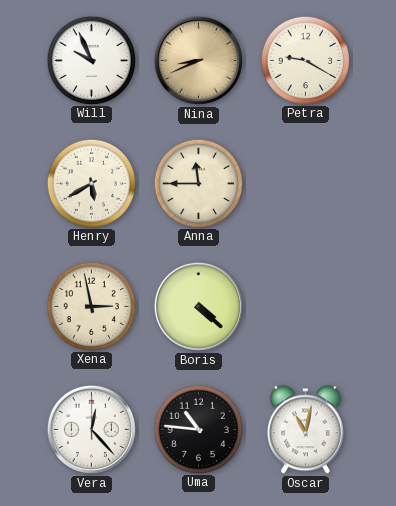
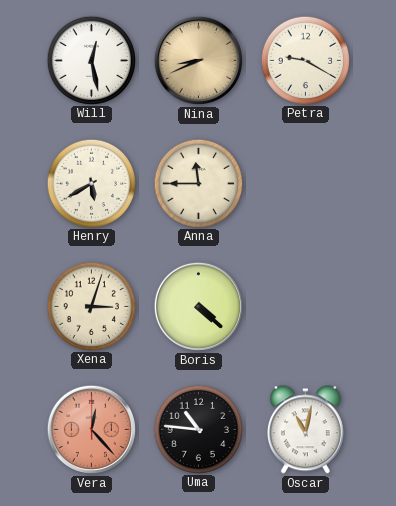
Will: 9:56 -> 12:28
Xena: 2:58 -> 3:03
Vera dial: white -> salmon
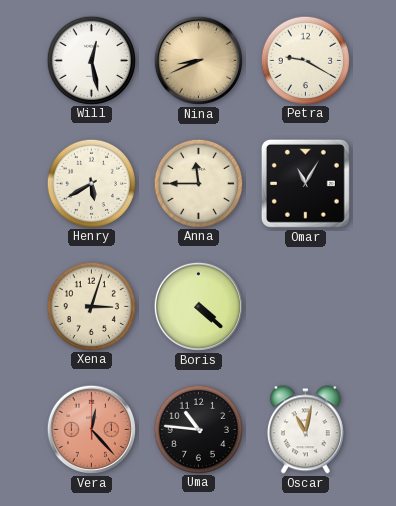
Omar: none -> 11:05
